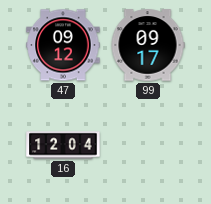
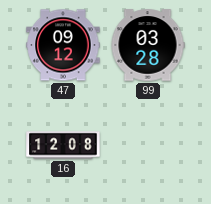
99: 09:17 -> 03:28
16: 12:04 -> 12:08
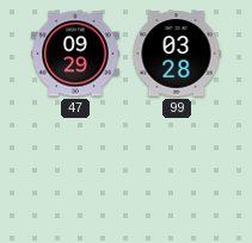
47: 09:12 -> 09:29
16: 12:08 -> none
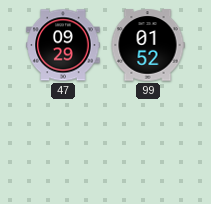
99: 03:28 -> 01:52
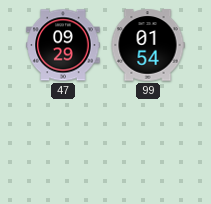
99: 01:52 -> 01:54
